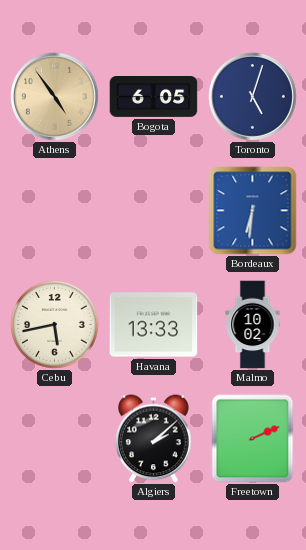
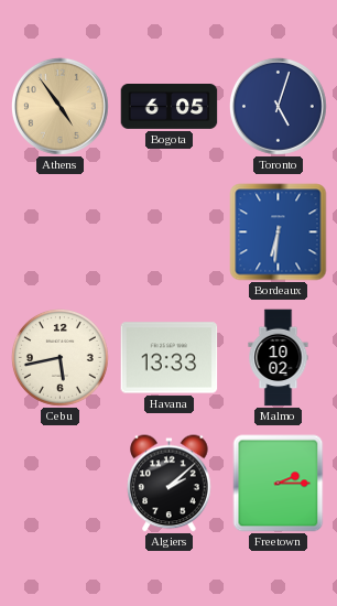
Freetown: 2:11 -> 2:15
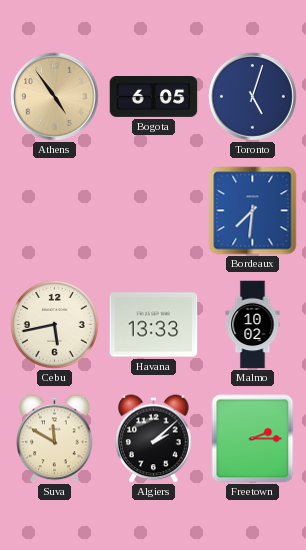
Bordeaux: 6:31 -> 7:31
Suva: none -> 11:50
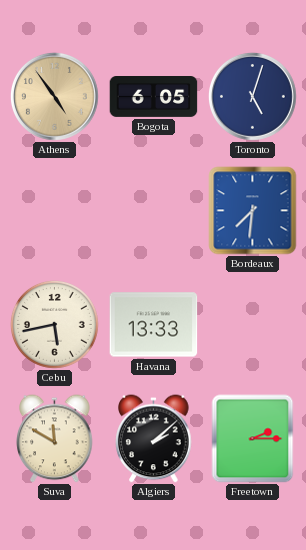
Malmo: 10:02 -> none
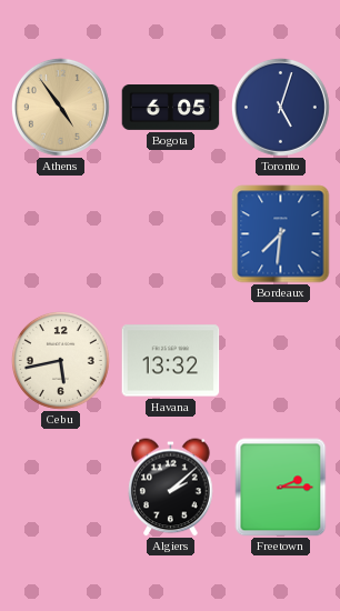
Havana: 13:33 -> 13:32
Suva: 11:50 -> none
